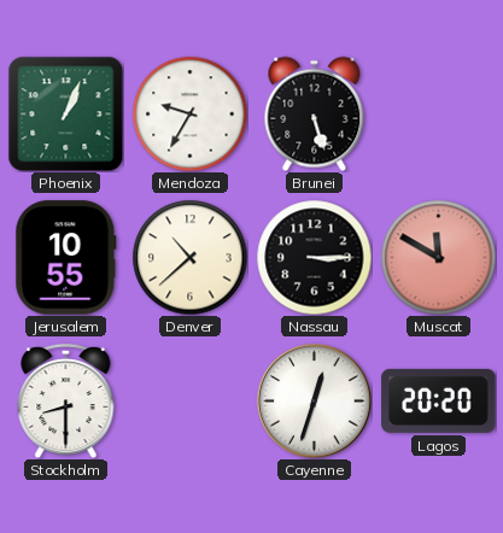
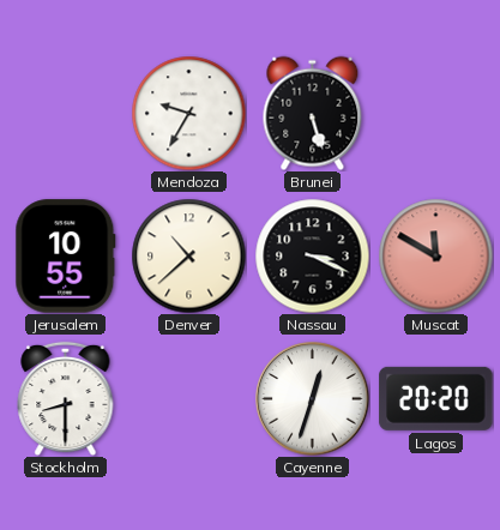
Phoenix: 1:04 -> none
Nassau: 3:15 -> 3:19
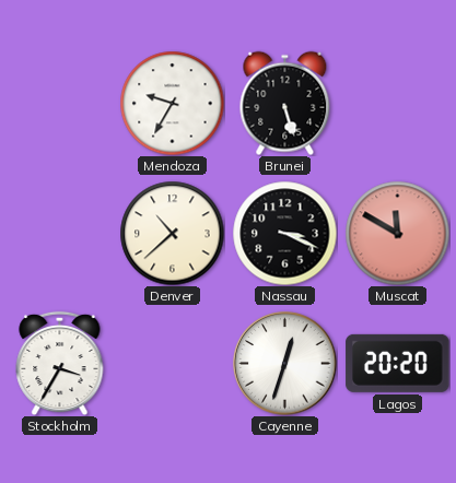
Jerusalem: 10:55 -> none
Stockholm: 8:30 -> 3:35
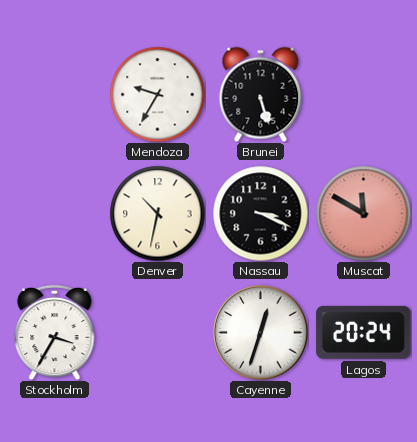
Denver: 10:38 -> 10:32
Lagos: 20:20 -> 20:24
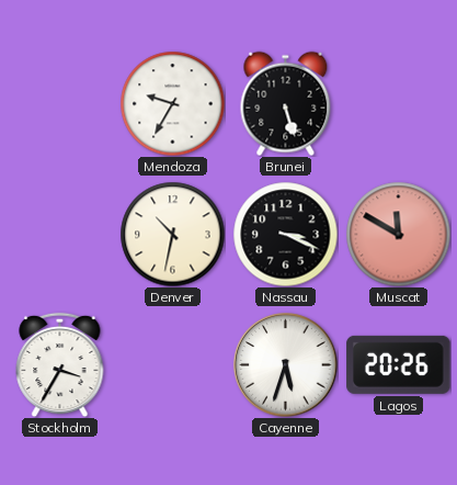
Cayenne: 12:33 -> 5:33
Lagos: 20:24 -> 20:26
